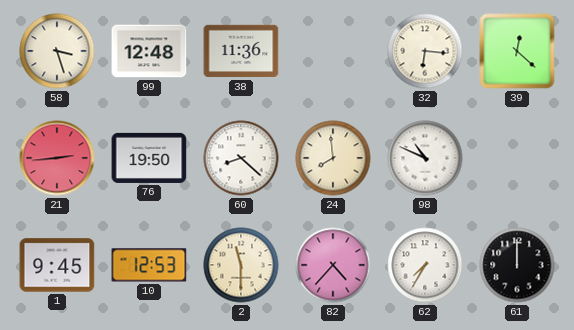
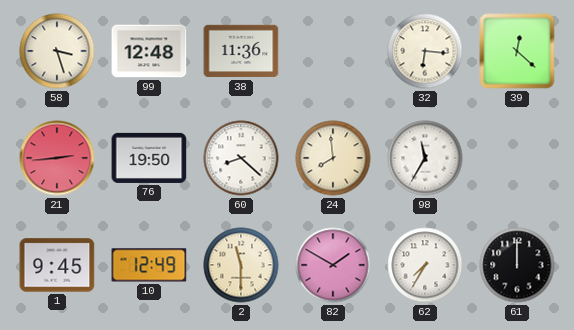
98: 10:49 -> 11:35
10: 12:53 -> 12:49
82: 4:37 -> 1:50
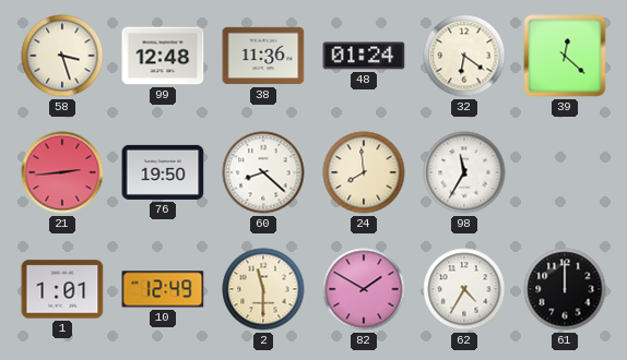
48: none -> 01:24
32: 6:16 -> 6:21
1: 9:45 -> 1:01
62: 7:35 -> 4:35
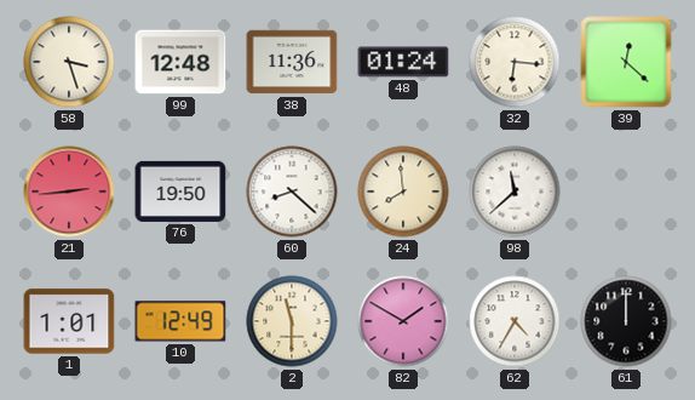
32: 6:21 -> 6:16
98: 11:35 -> 11:38
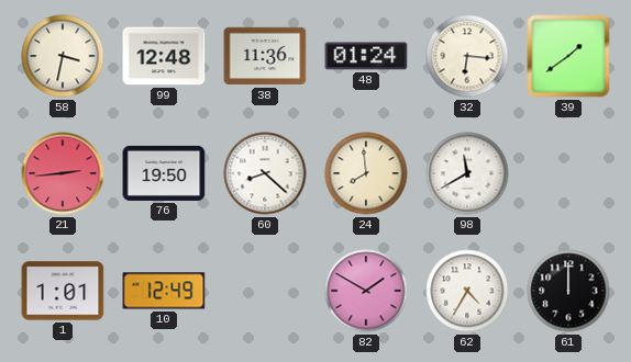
58: 3:27 -> 3:32
39: 12:22 -> 1:39
98: 11:38 -> 11:40
2: 11:30 -> none
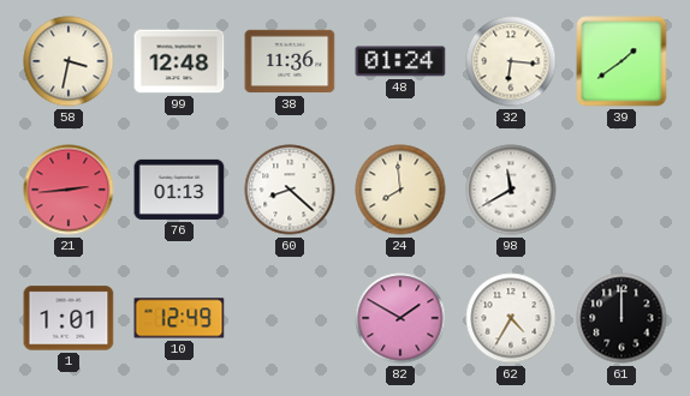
76: 19:50 -> 01:13
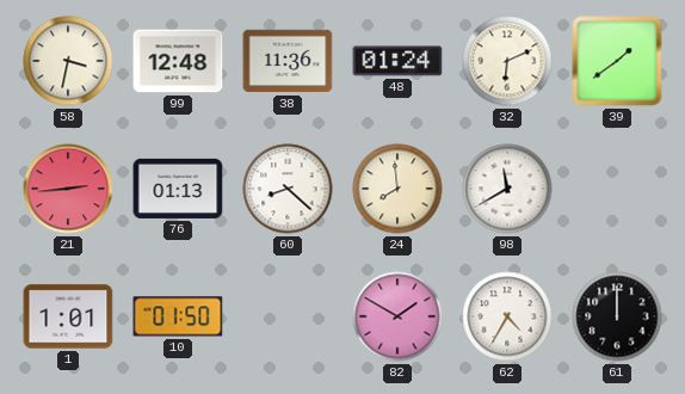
32: 6:16 -> 6:11
10: 12:49 -> 01:50
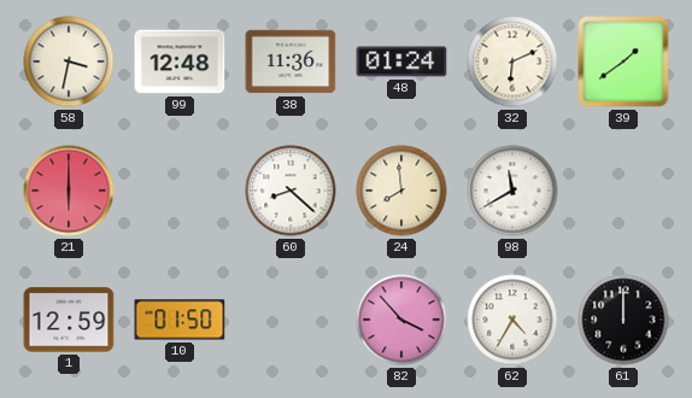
21: 2:44 -> 6:00
76: 01:13 -> none
1: 1:01 -> 12:59
82: 1:50 -> 3:53
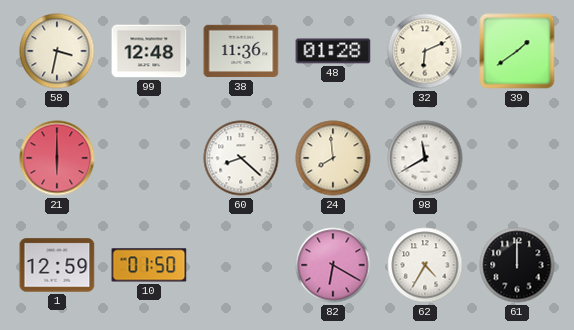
48: 01:24 -> 01:28
82: 3:53 -> 6:20
